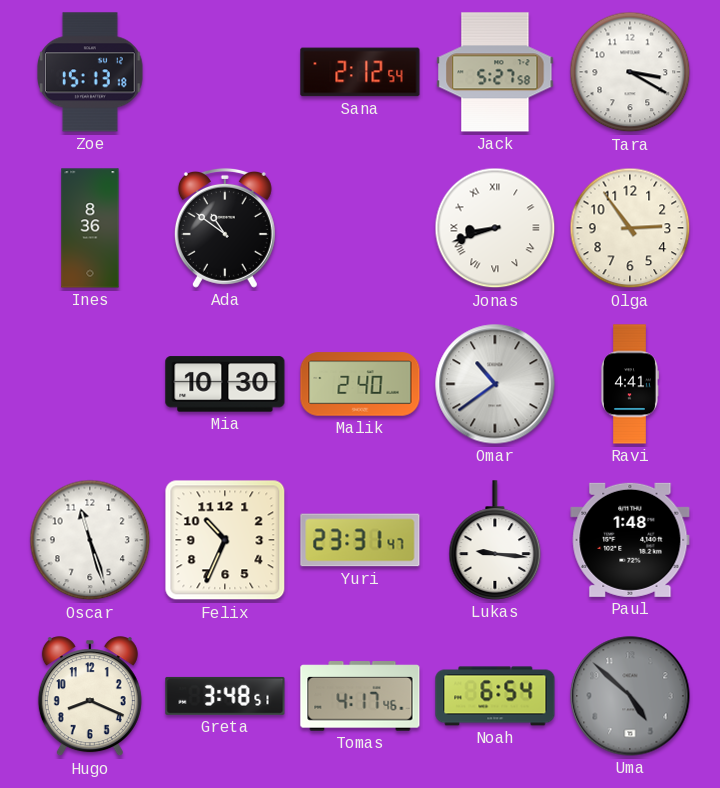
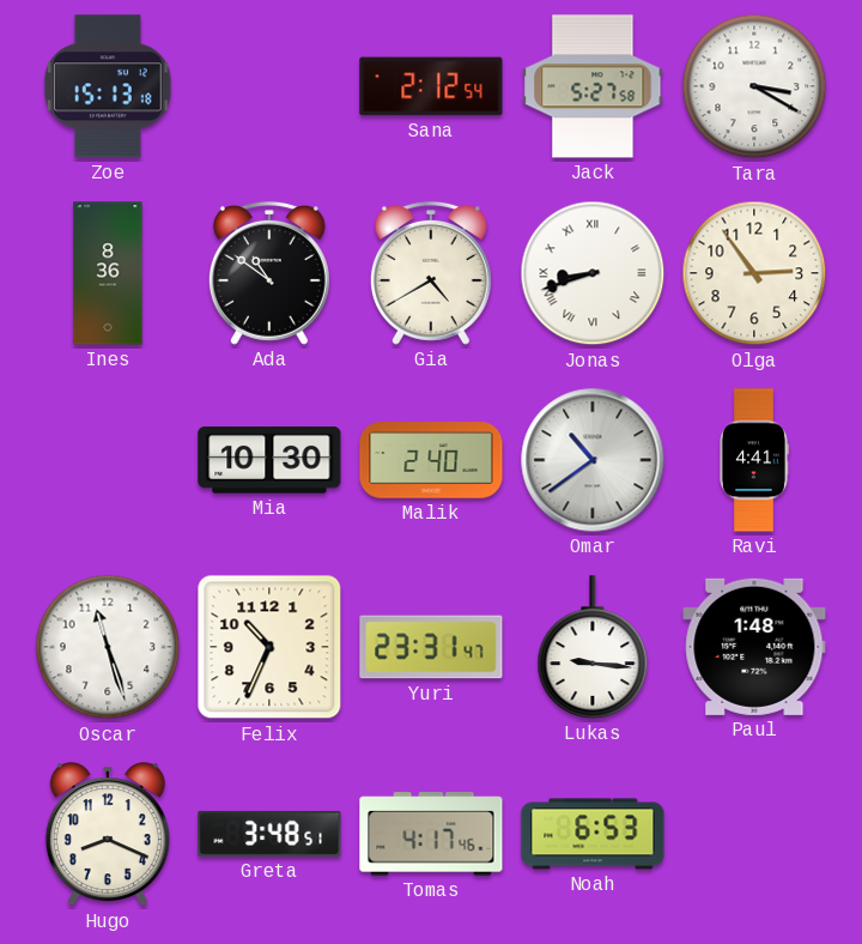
Gia: none -> 4:40
Noah: 6:54 -> 6:53
Uma: 4:52 -> none
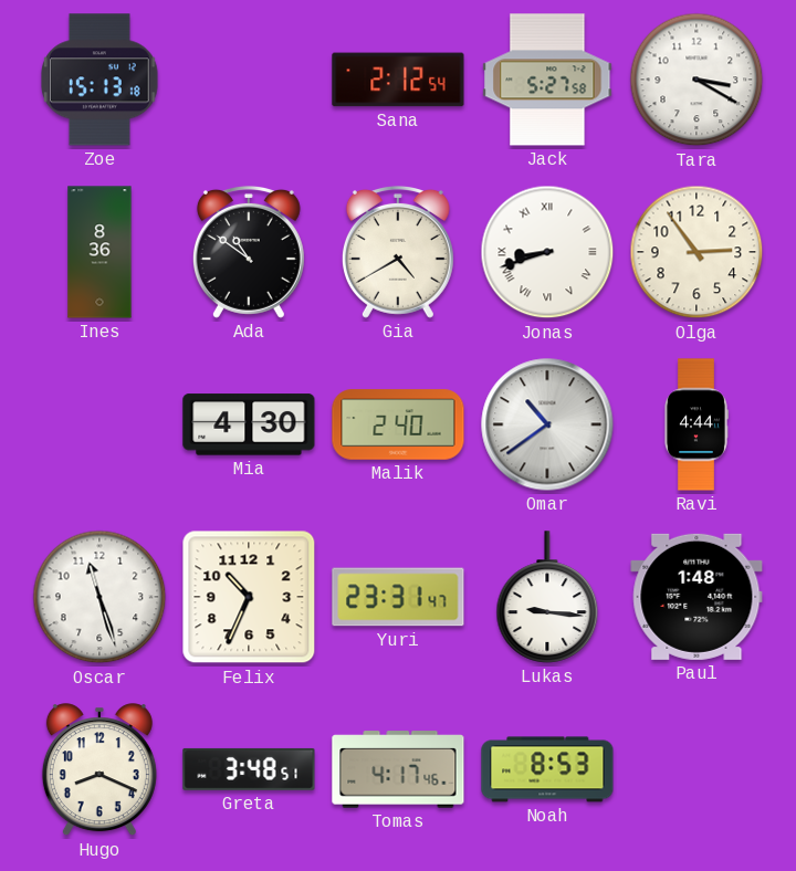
Mia: 10:30 -> 4:30
Ravi: 4:41 -> 4:44
Noah: 6:53 -> 8:53
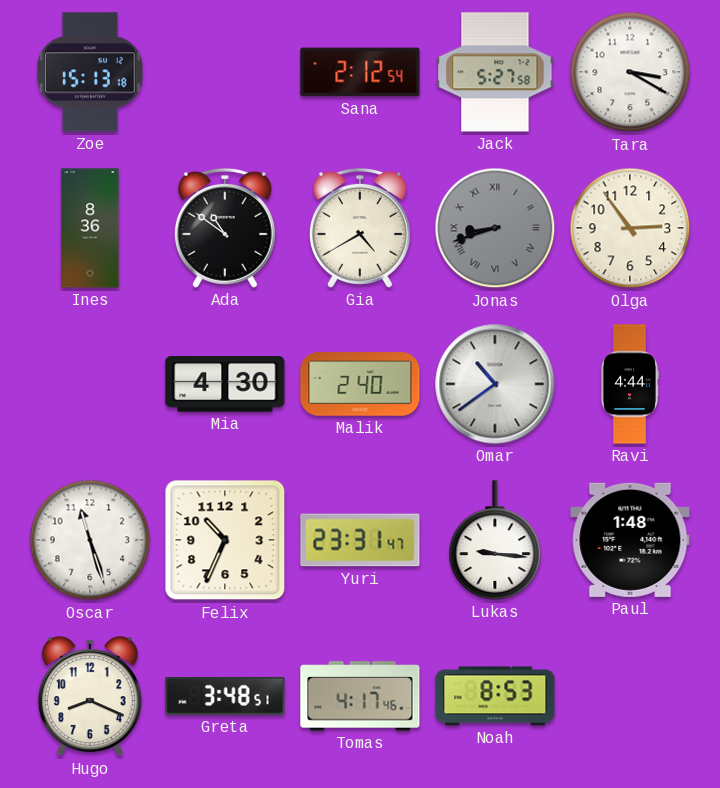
Jonas dial: white -> grey
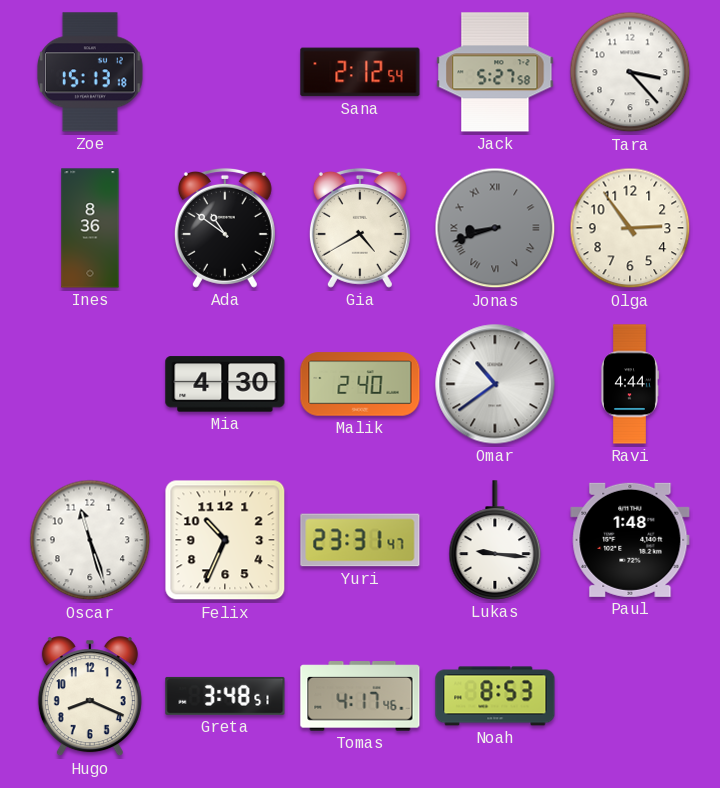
Tara: 3:20 -> 3:23
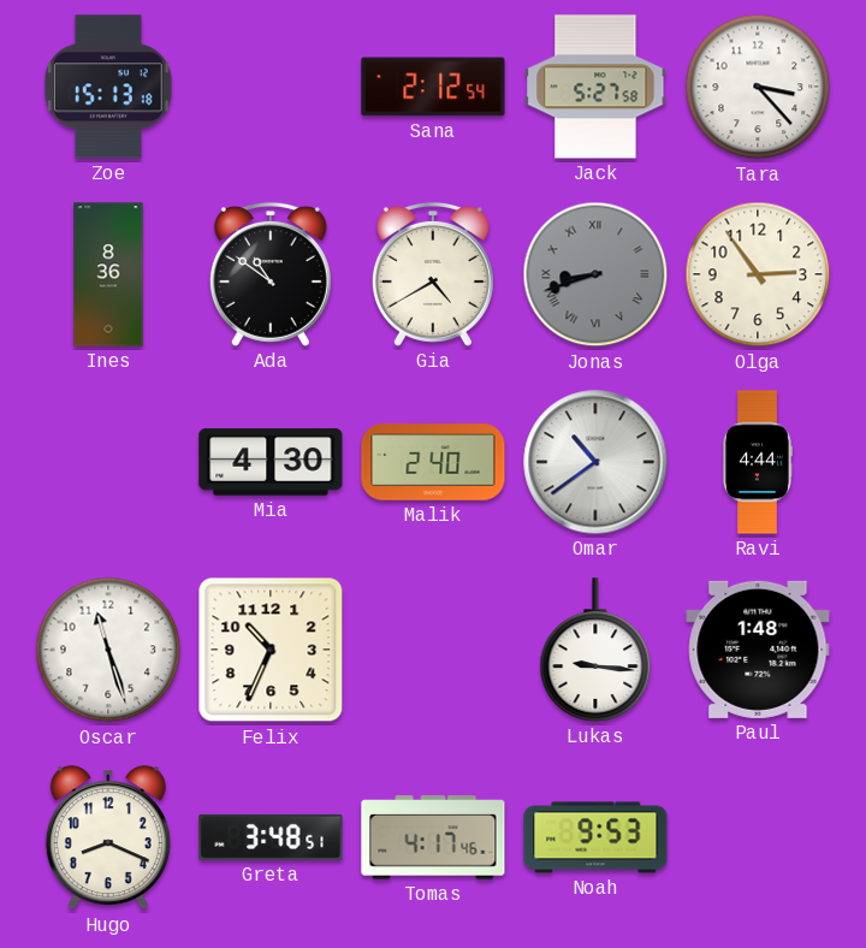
Yuri: 23:31 -> none
Noah: 8:53 -> 9:53
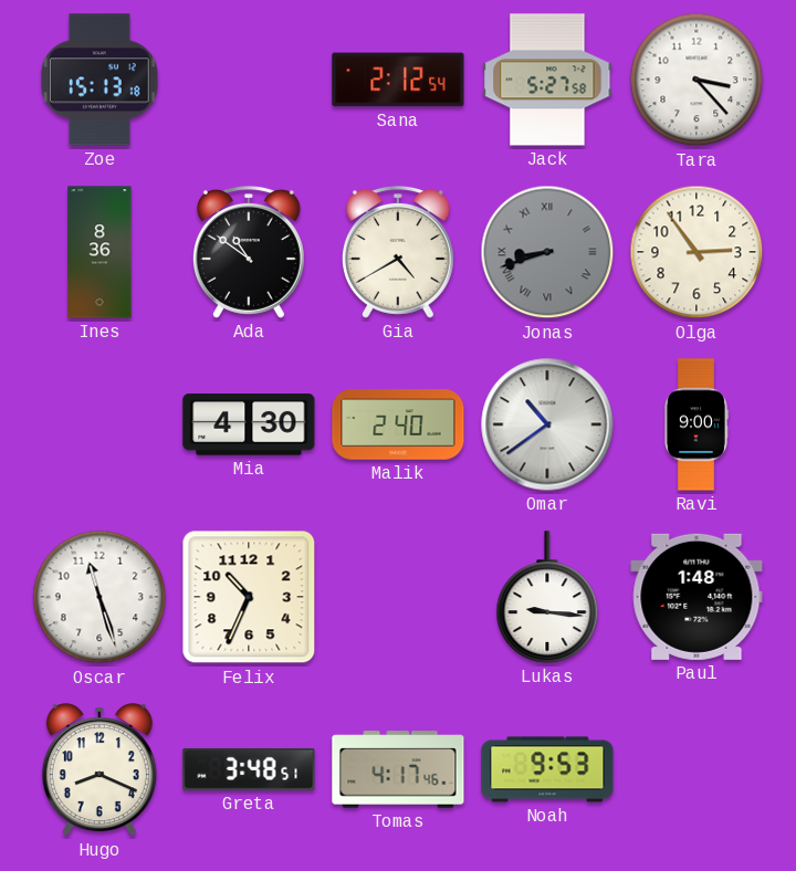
Ravi: 4:44 -> 9:00
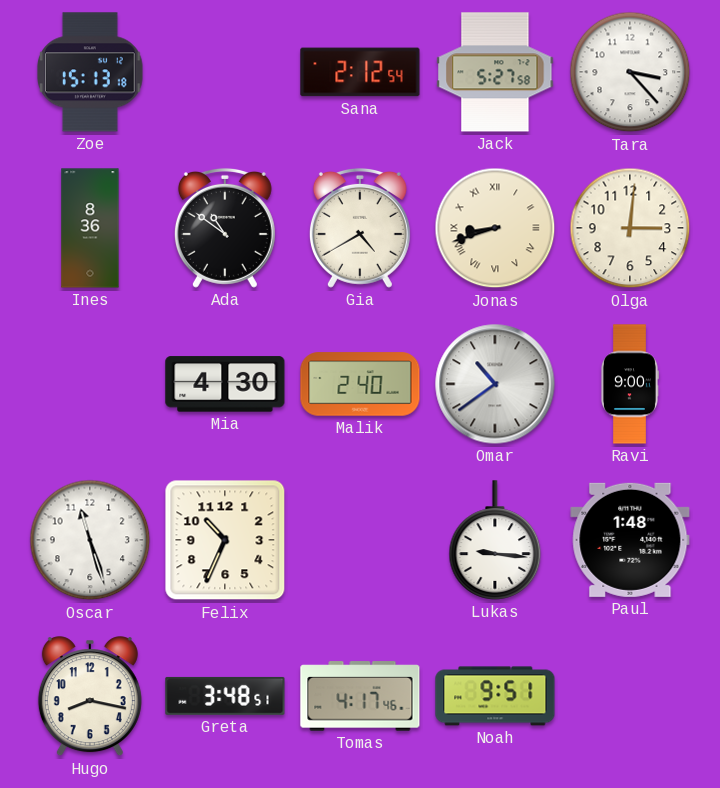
Jonas dial: grey -> cream
Olga: 2:54 -> 3:01
Hugo: 8:19 -> 8:17
Noah: 9:53 -> 9:51
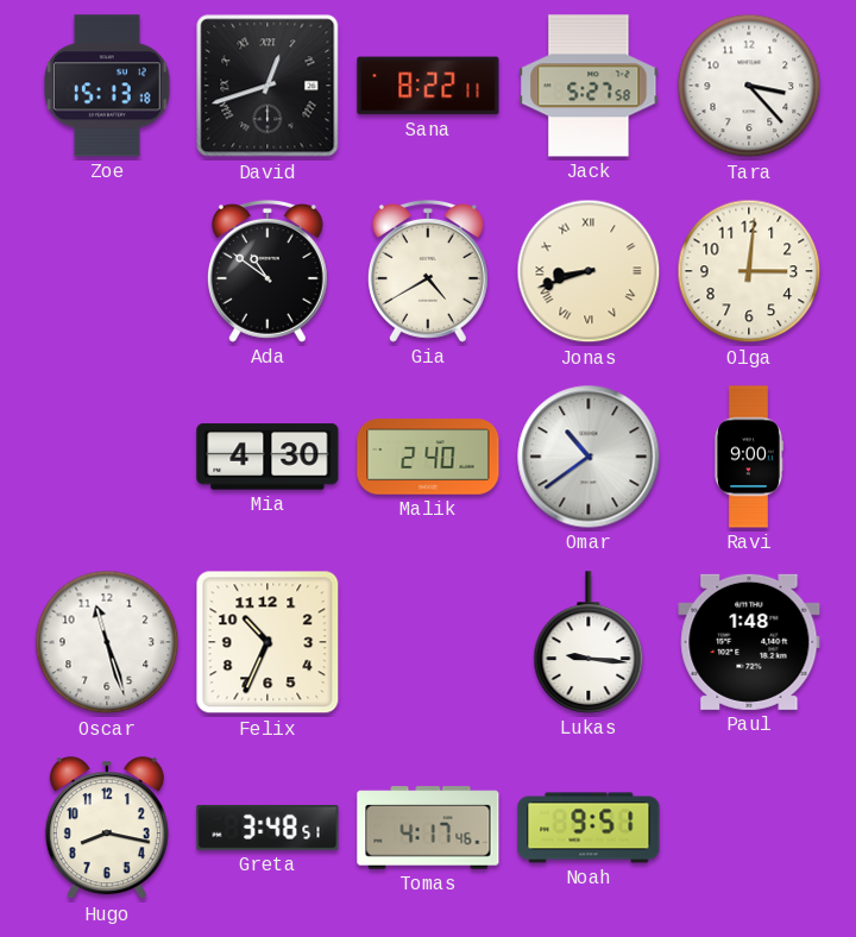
David: none -> 12:42
Sana: 2:12 -> 8:22
Ines: 8:36 -> none
